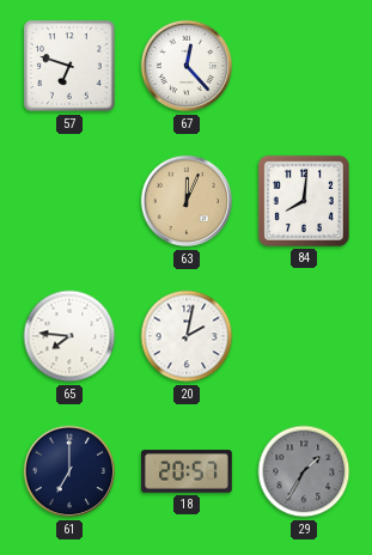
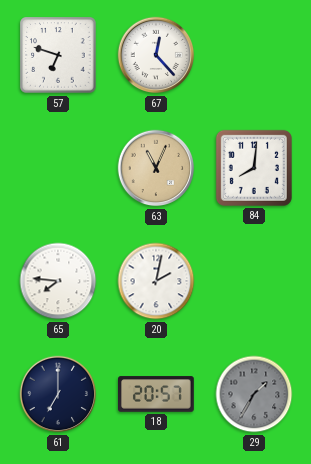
63: 12:04 -> 11:04
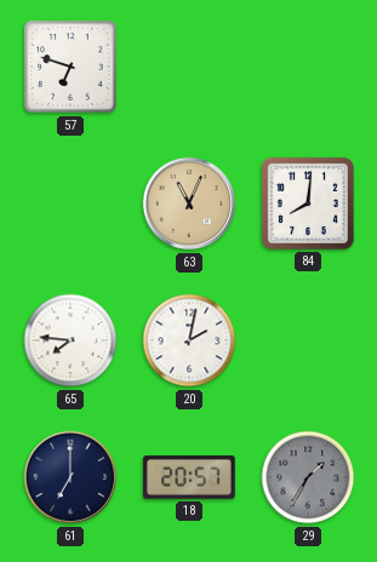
67: 12:23 -> none
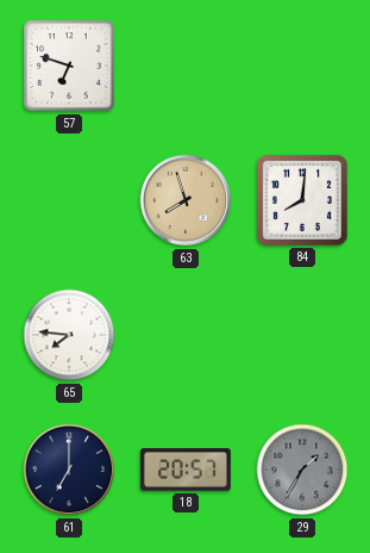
63: 11:04 -> 7:57
20: 2:02 -> none
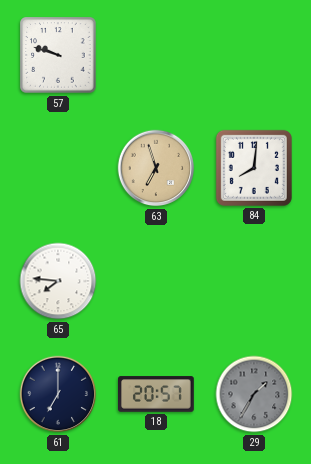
57: 6:48 -> 9:48
63: 7:57 -> 6:57
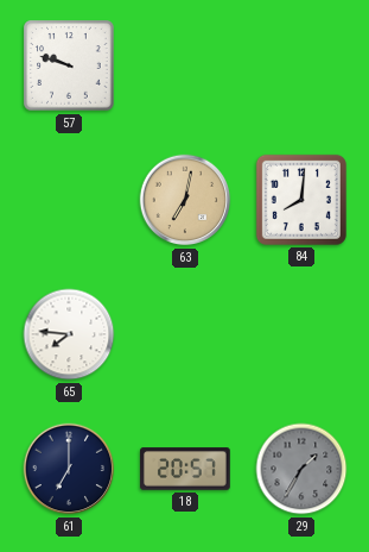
63: 6:57 -> 7:02
